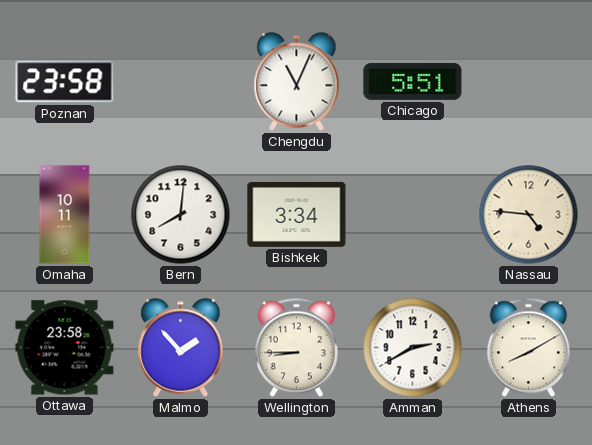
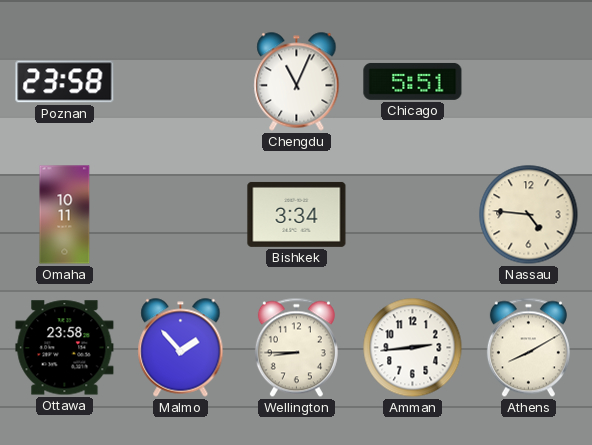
Bern: 8:01 -> none
Amman: 2:40 -> 2:44
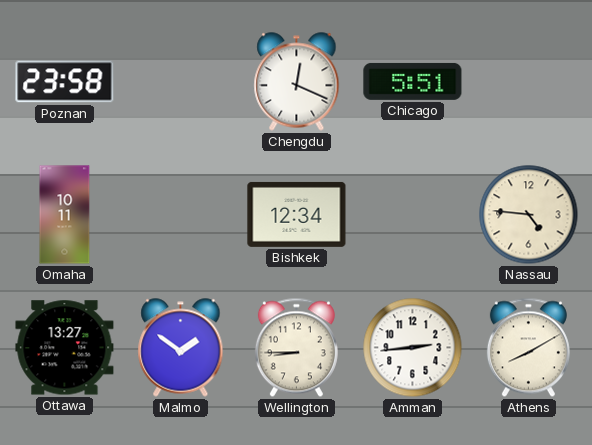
Chengdu: 11:04 -> 12:19
Bishkek: 3:34 -> 12:34
Ottawa: 23:58 -> 13:27
Malmo: 1:53 -> 1:51
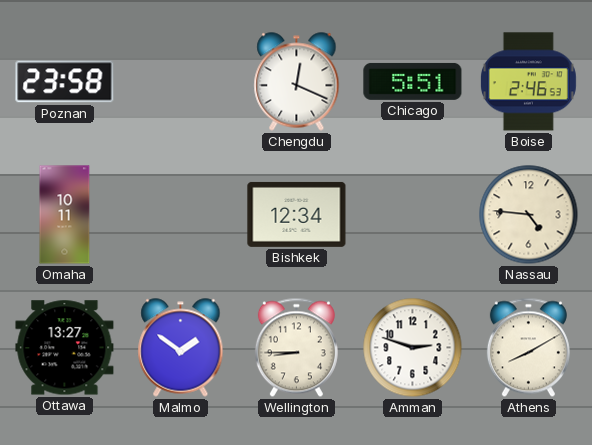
Boise: none -> 2:46
Amman: 2:44 -> 2:48
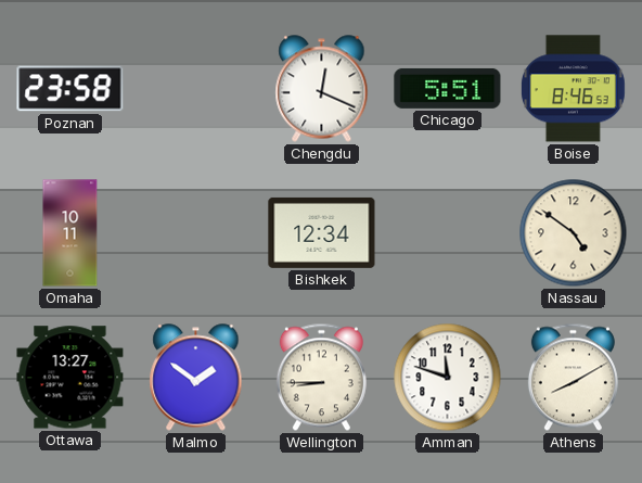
Boise: 2:46 -> 8:46
Nassau: 4:46 -> 4:51
Amman: 2:48 -> 11:48
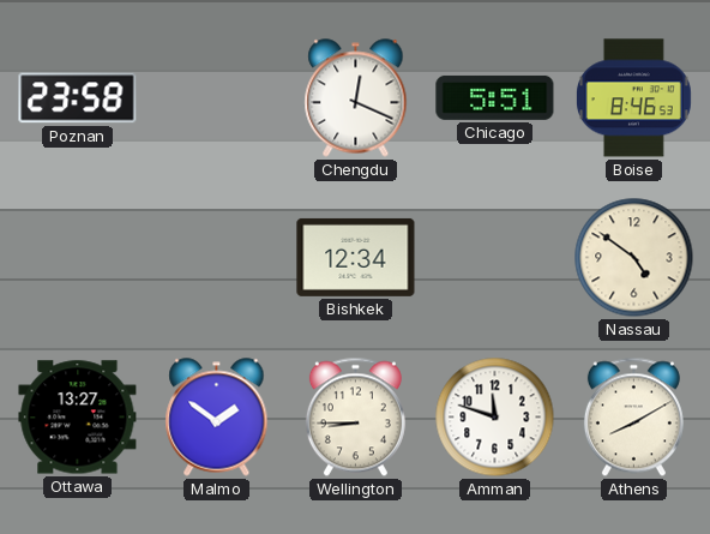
Omaha: 10:11 -> none
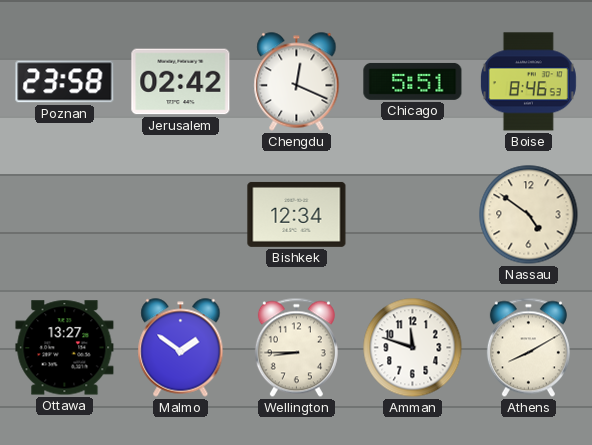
Jerusalem: none -> 02:42
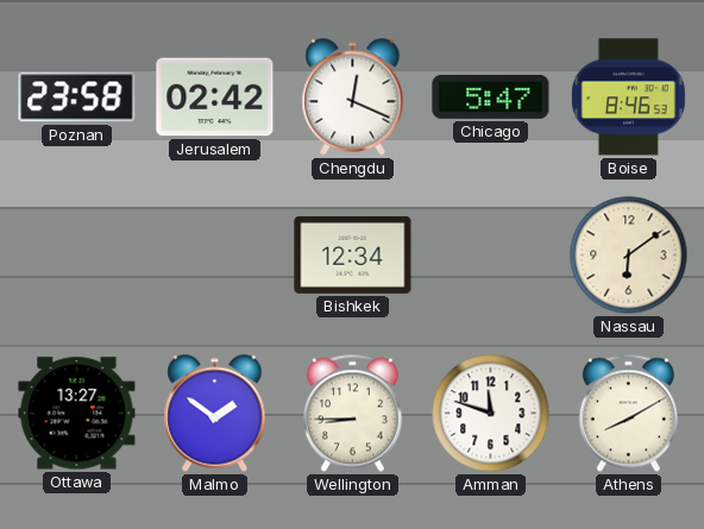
Chicago: 5:51 -> 5:47
Nassau: 4:51 -> 6:09
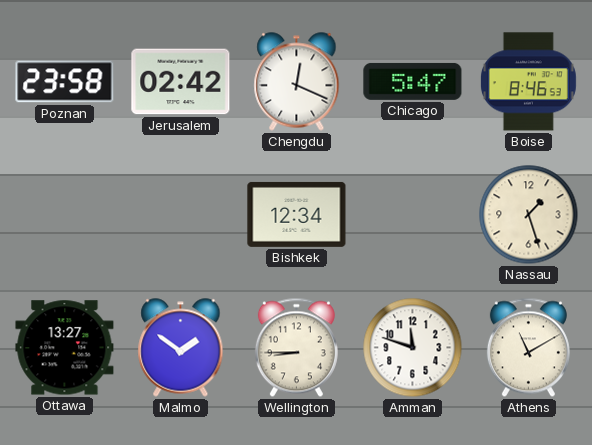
Nassau: 6:09 -> 1:27
Athens: 8:10 -> 11:10
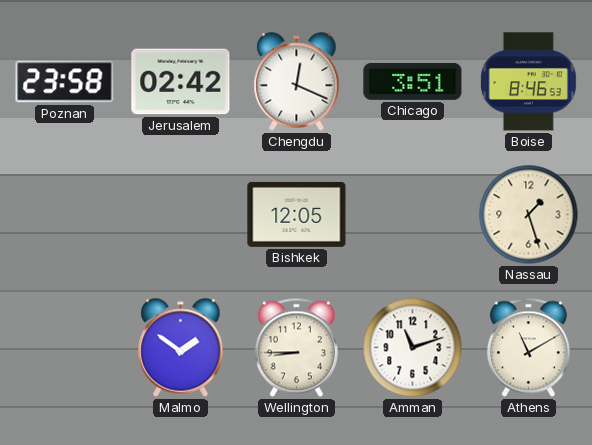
Chicago: 5:47 -> 3:51
Bishkek: 12:34 -> 12:05
Ottawa: 13:27 -> none
Amman: 11:48 -> 11:12
